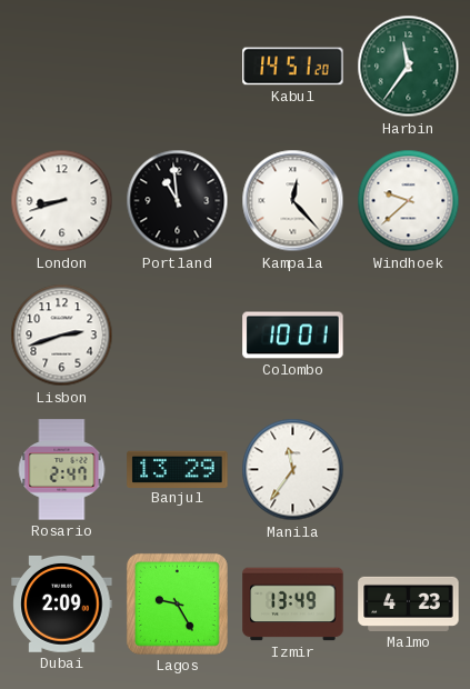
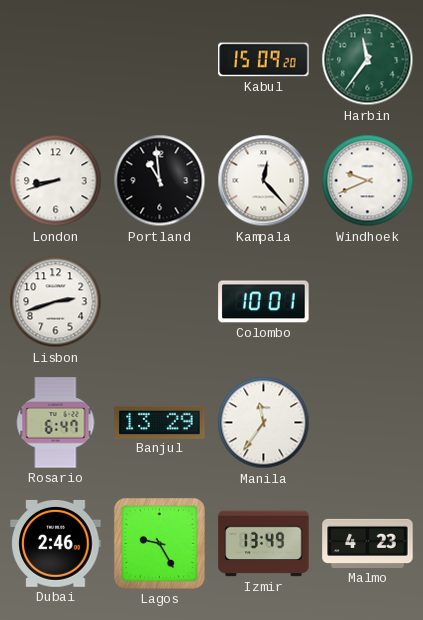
Kabul: 14:51 -> 15:09
Windhoek: 9:38 -> 9:41
Rosario: 2:47 -> 6:47
Dubai: 2:09 -> 2:46
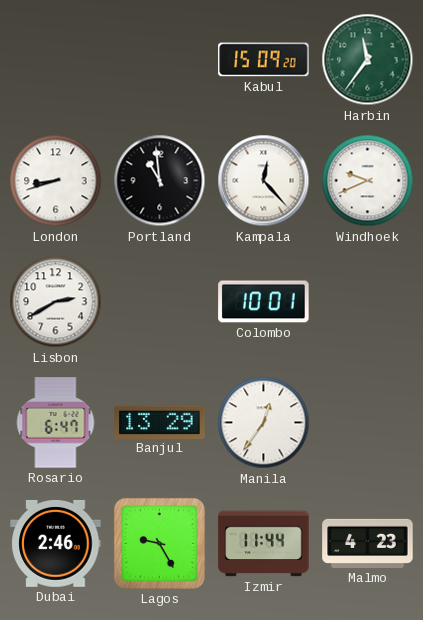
Lisbon: 2:42 -> 2:40
Manila: 11:36 -> 12:36
Izmir: 13:49 -> 11:44
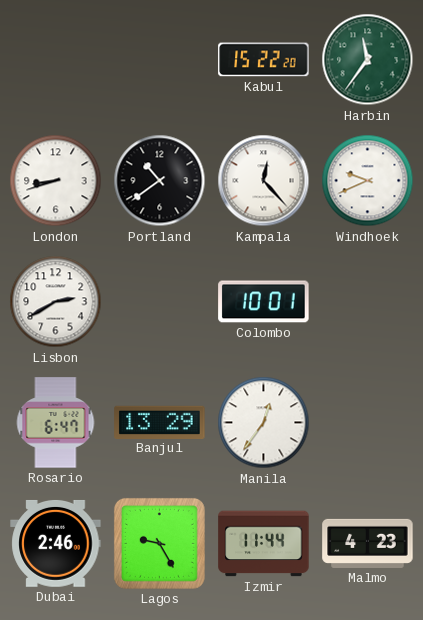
Kabul: 15:09 -> 15:22
Portland: 10:59 -> 10:39
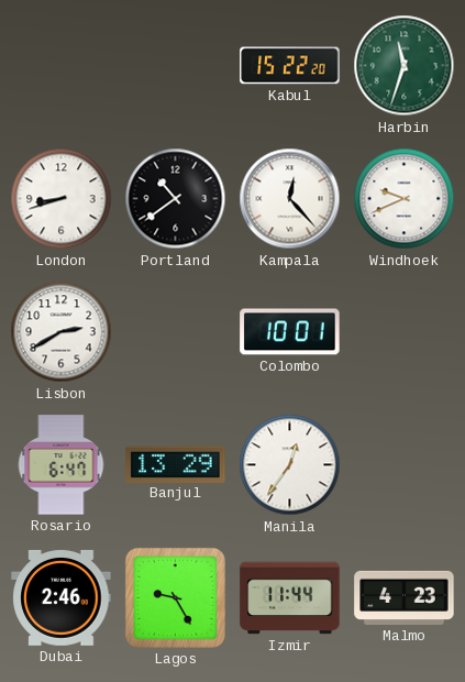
Harbin: 11:36 -> 11:33
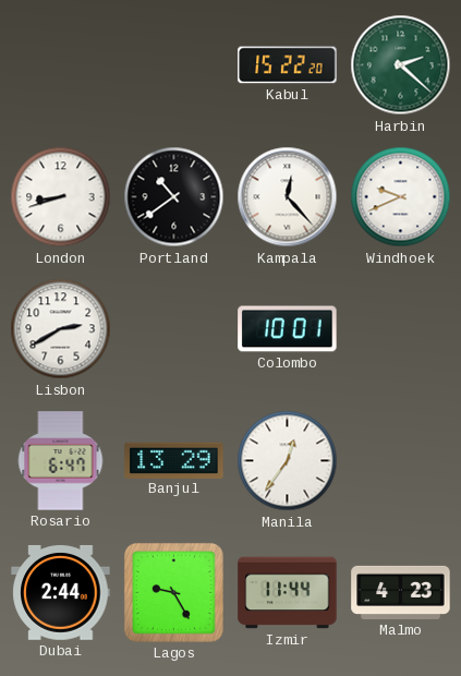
Harbin: 11:33 -> 2:22
Dubai: 2:46 -> 2:44
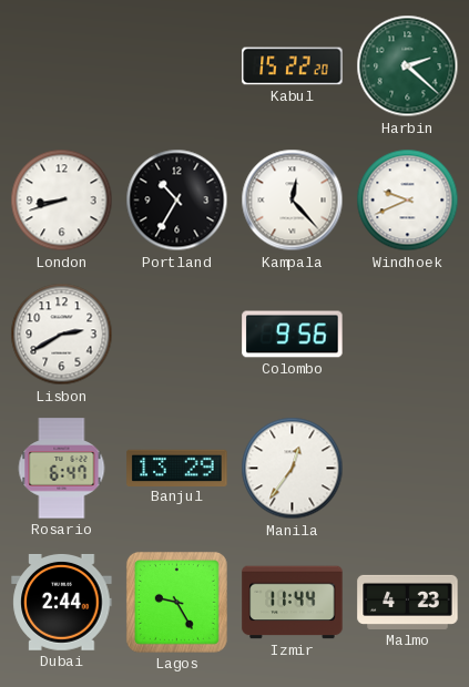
Portland: 10:39 -> 10:35
Colombo: 10:01 -> 9:56
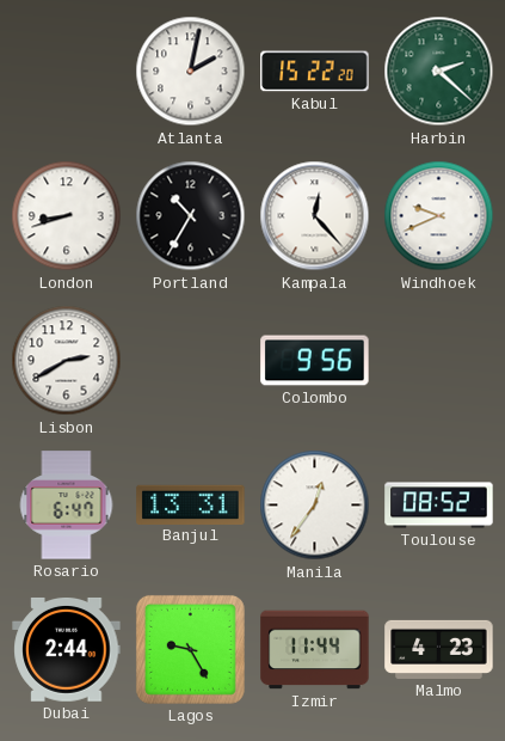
Atlanta: none -> 2:02
Banjul: 13:29 -> 13:31
Toulouse: none -> 08:52
